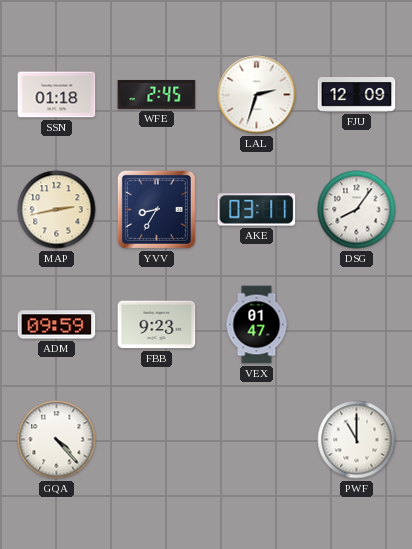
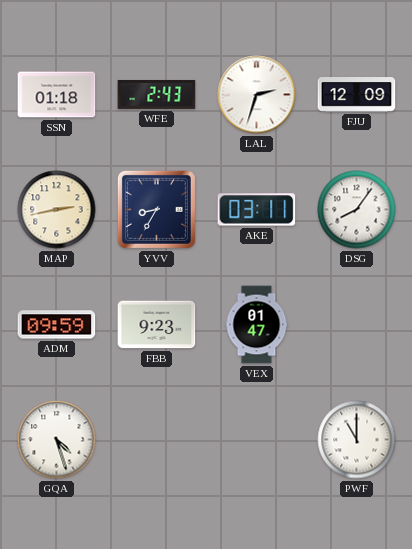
WFE: 2:45 -> 2:43
GQA: 4:23 -> 4:27
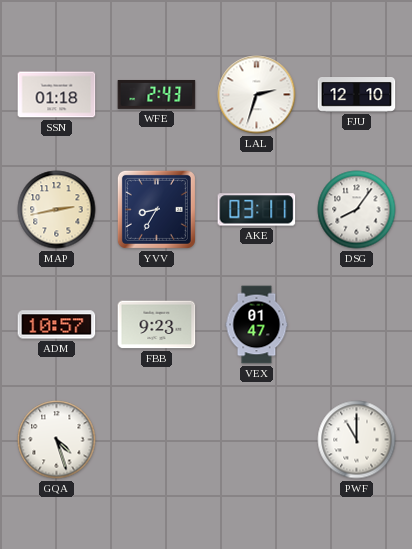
FJU: 12:09 -> 12:10
ADM: 09:59 -> 10:57
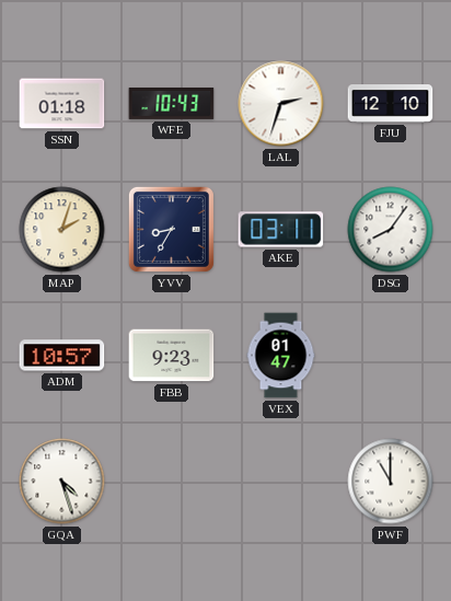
WFE: 2:43 -> 10:43
MAP: 2:43 -> 2:03
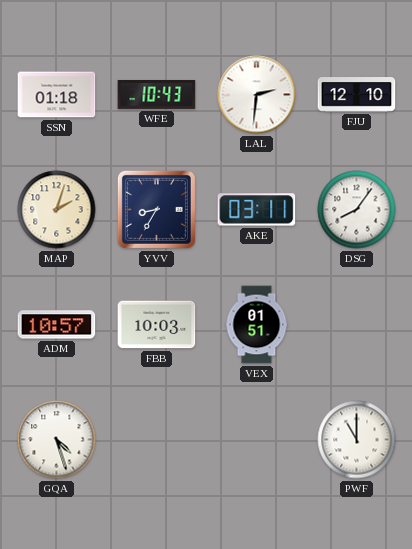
LAL: 2:33 -> 2:31
FBB: 9:23 -> 10:03
VEX: 01:47 -> 01:51
